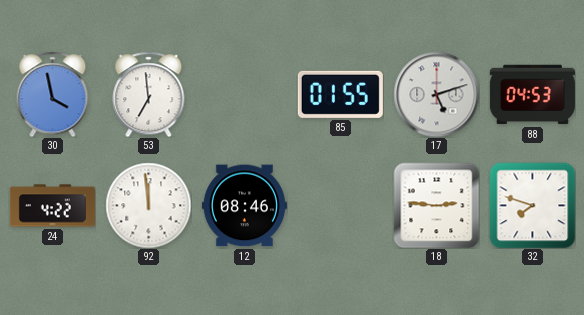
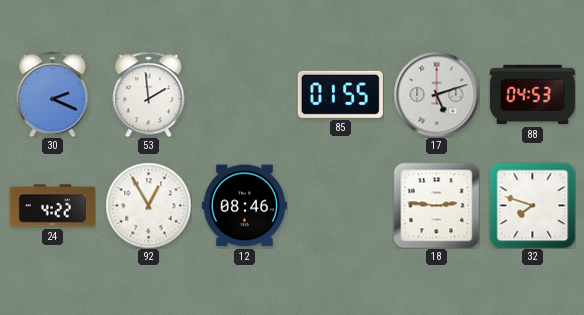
30: 3:58 -> 2:19
53: 6:59 -> 1:59
92: 11:59 -> 12:55
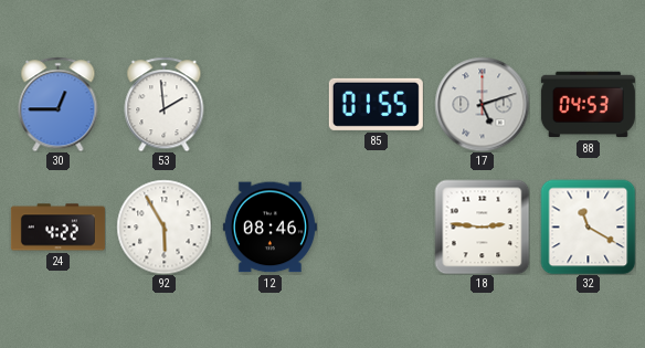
30: 2:19 -> 12:45
92: 12:55 -> 5:55
32: 7:48 -> 11:20
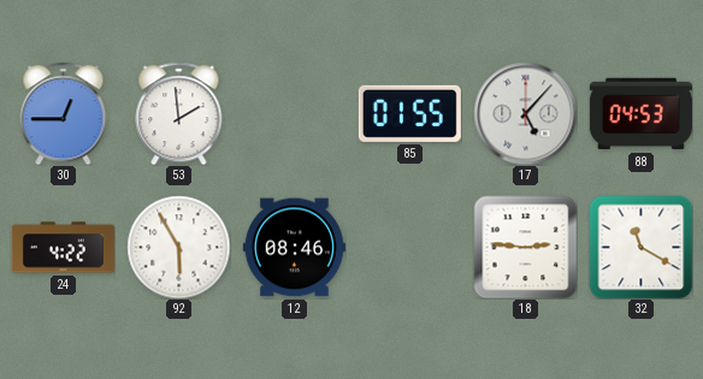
17: 5:12 -> 5:07
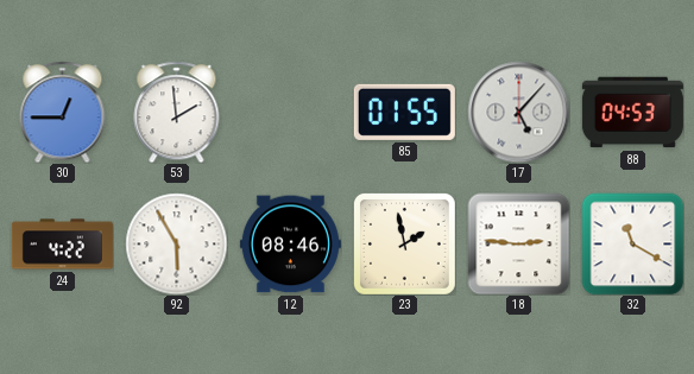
23: none -> 1:58
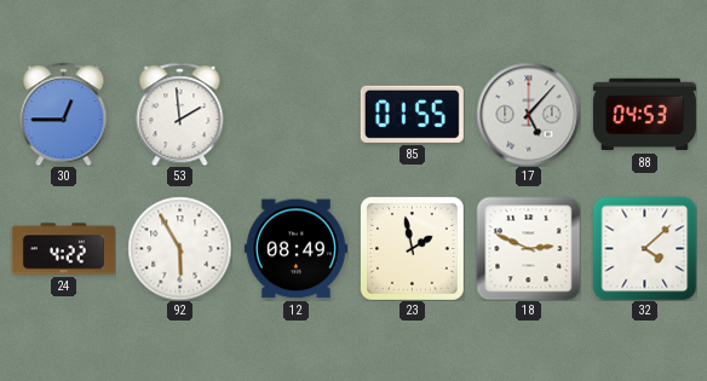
12: 08:46 -> 08:49
18: 2:46 -> 2:49
32: 11:20 -> 4:08
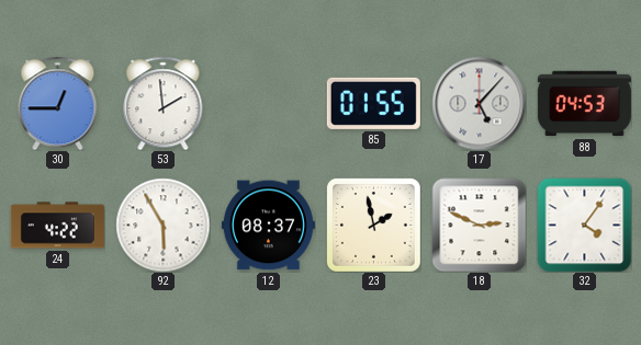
12: 08:49 -> 08:37
32: 4:08 -> 4:06
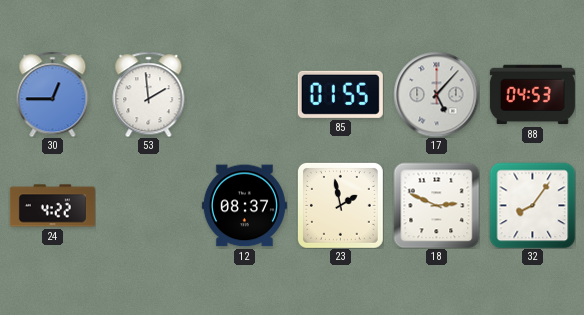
92: 5:55 -> none
32: 4:06 -> 8:06
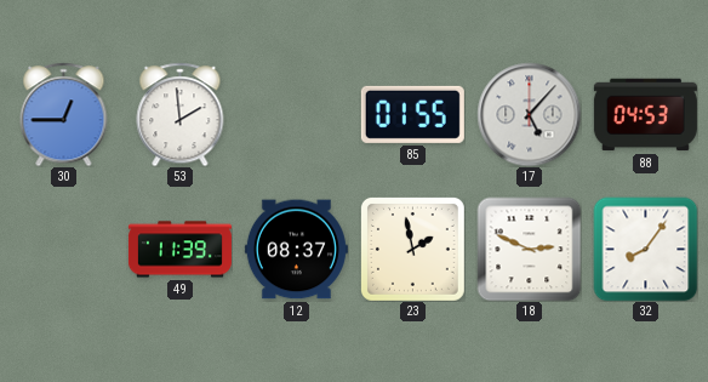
24: 4:22 -> none
49: none -> 11:39
